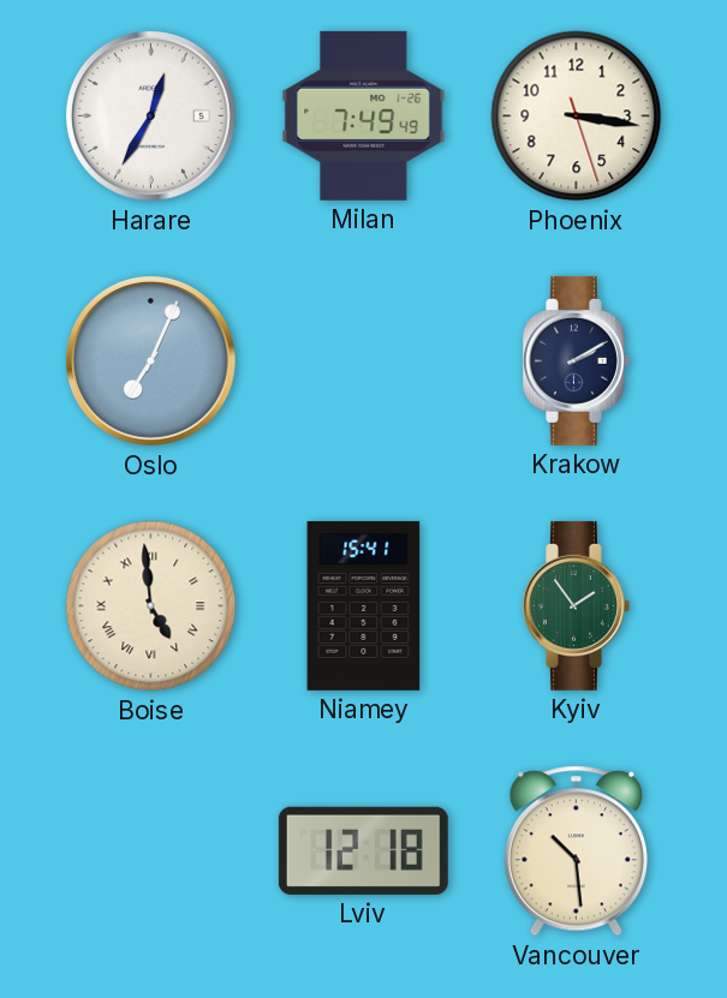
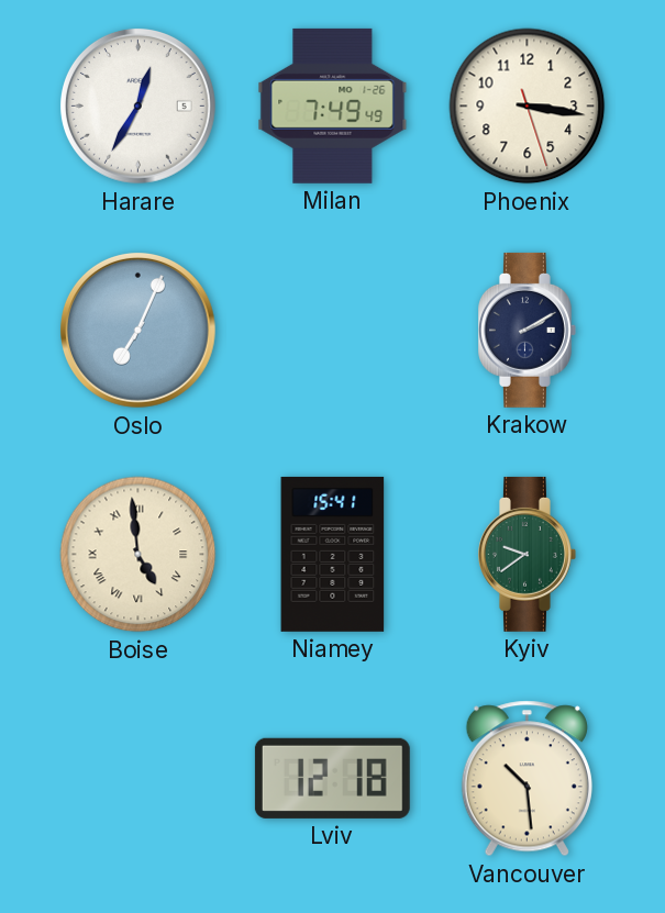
Kyiv: 1:54 -> 9:39
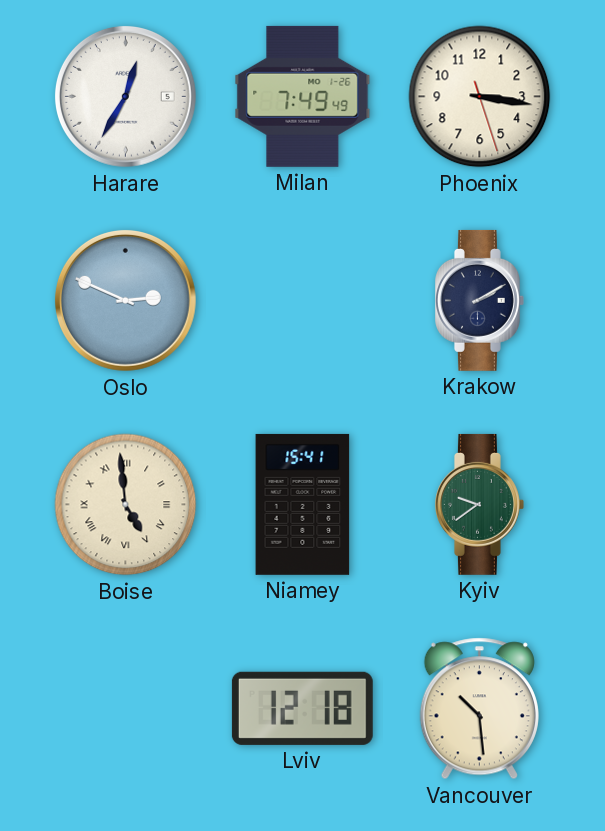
Oslo: 7:04 -> 2:49
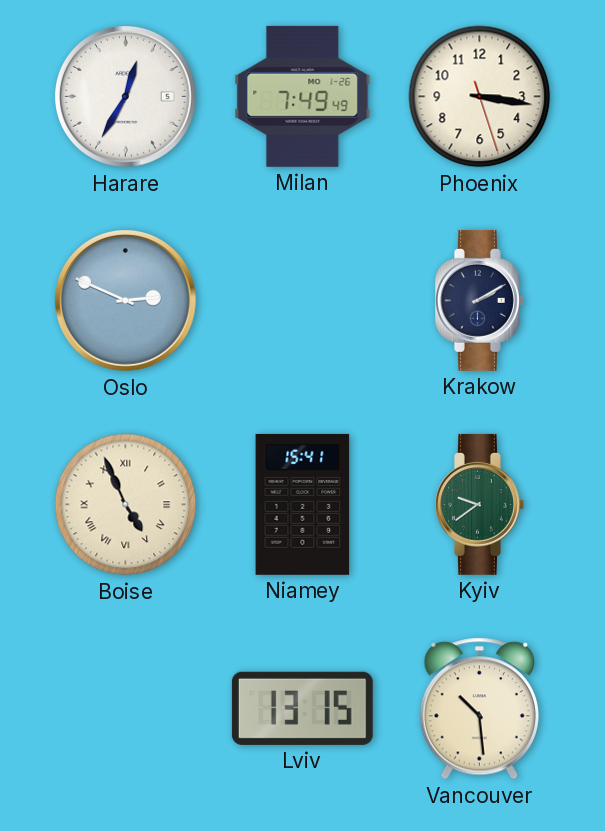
Boise: 4:59 -> 4:56
Lviv: 12:18 -> 13:15
